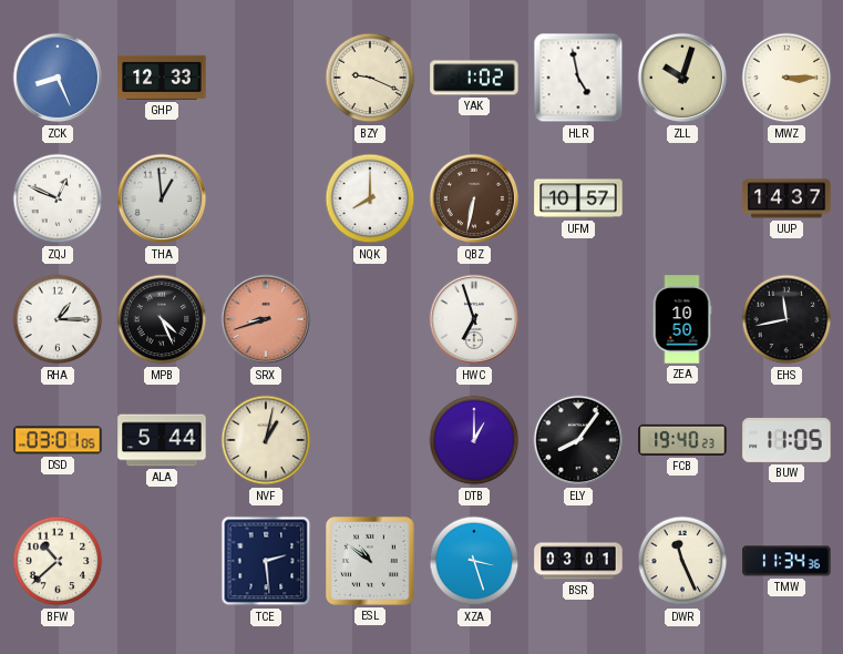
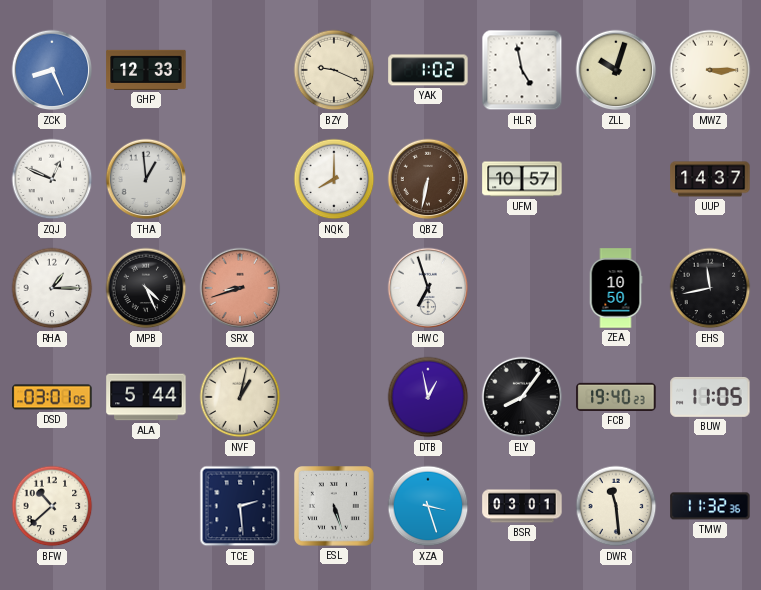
DTB: 1:00 -> 12:58
ESL: 10:51 -> 5:27
DWR: 11:26 -> 11:29
TMW: 11:34 -> 11:32
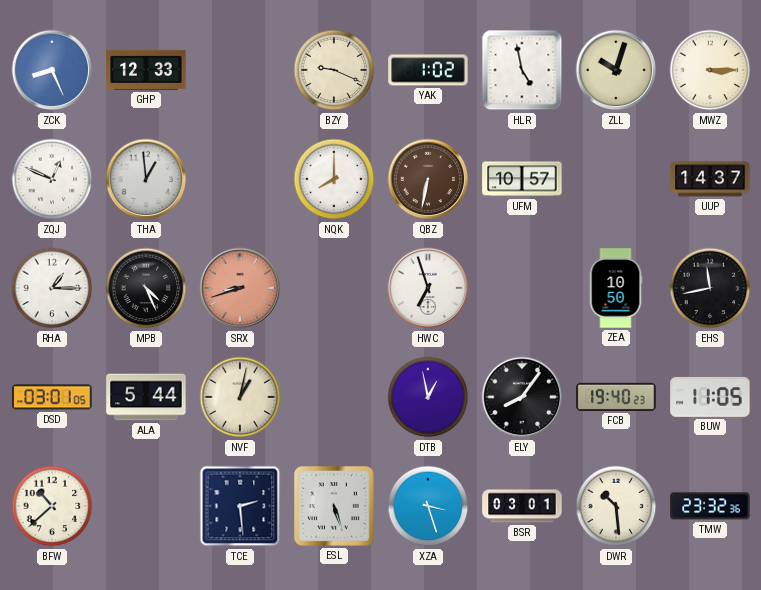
DWR: 11:29 -> 10:29
TMW: 11:32 -> 23:32
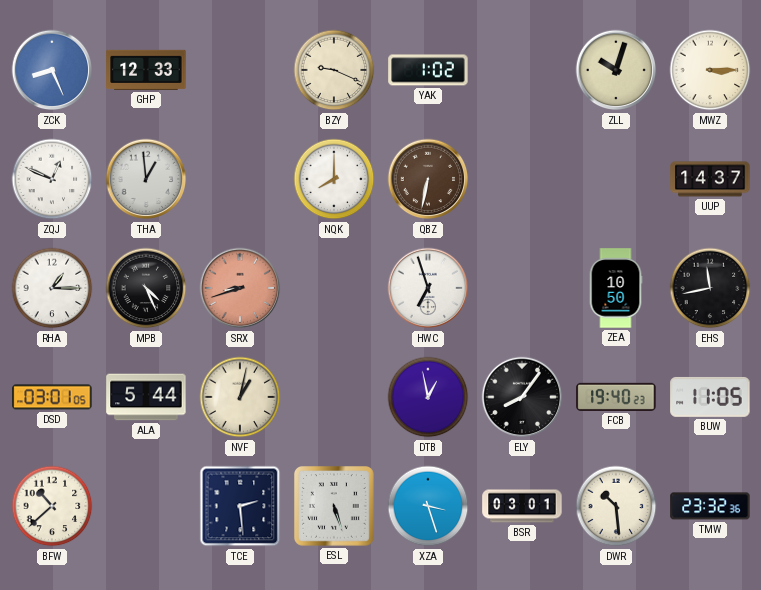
HLR: 4:58 -> none
UFM: 10:57 -> none
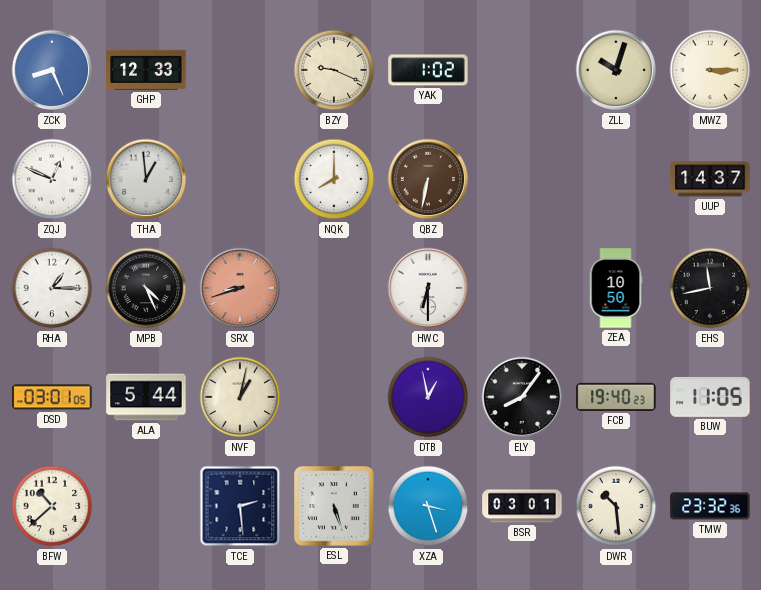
HWC: 6:57 -> 6:30
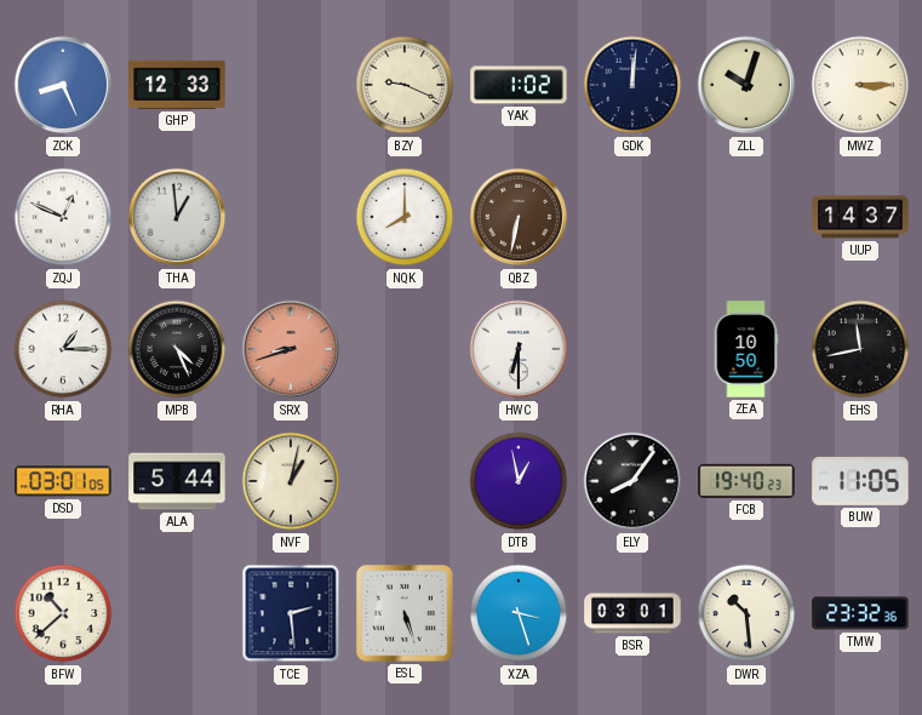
GDK: none -> 12:01
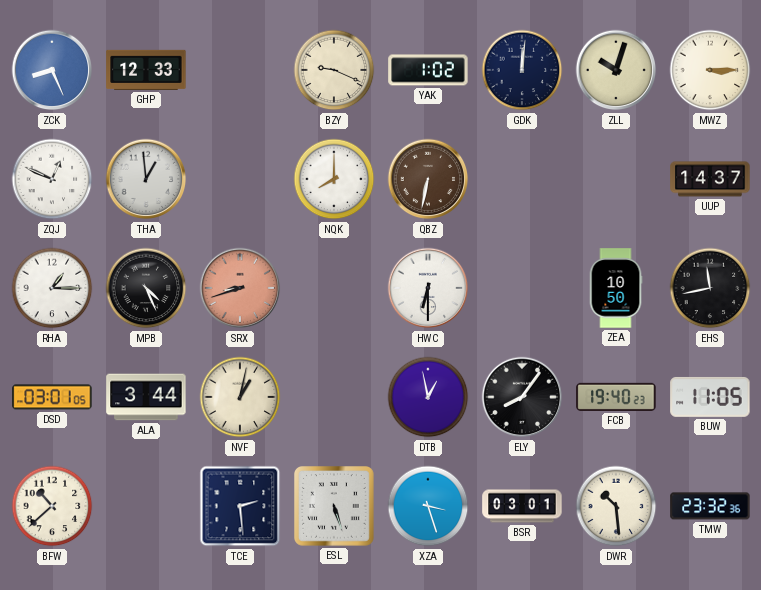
ALA: 5:44 -> 3:44
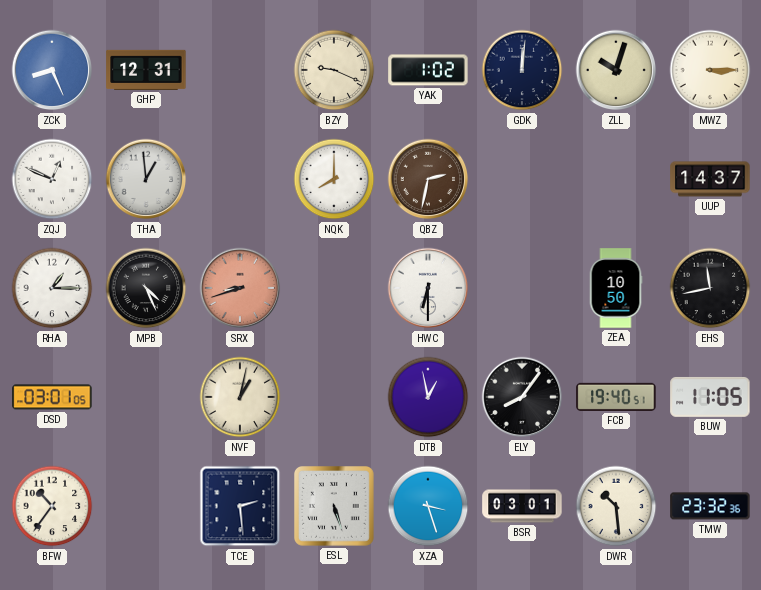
GHP: 12:33 -> 12:31
QBZ: 6:32 -> 2:32
ALA: 3:44 -> none
FCB: 19:40:23 -> 19:40:51
BFW: 10:38 -> 10:36
